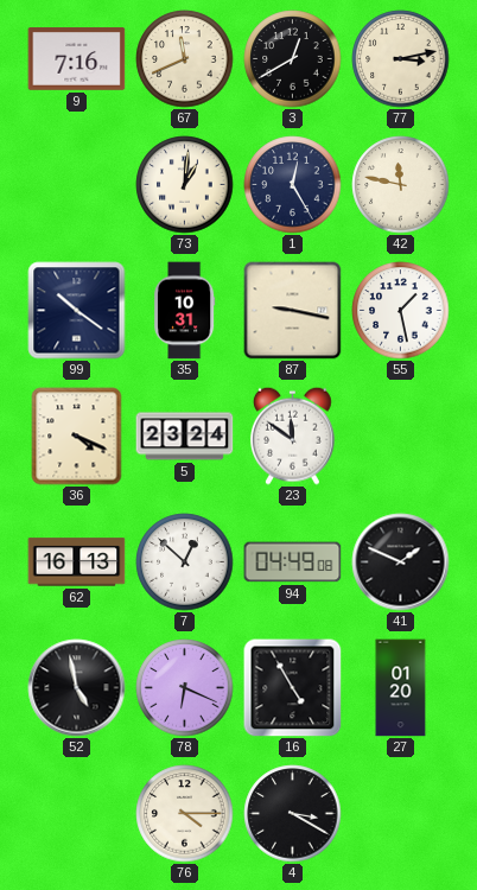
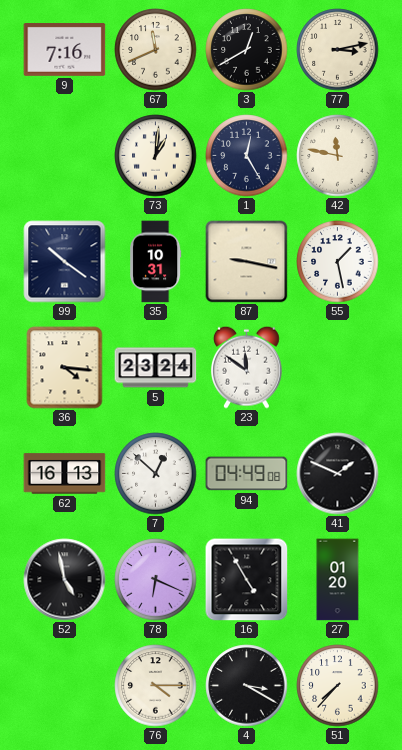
36: 4:19 -> 4:16
51: none -> 7:37
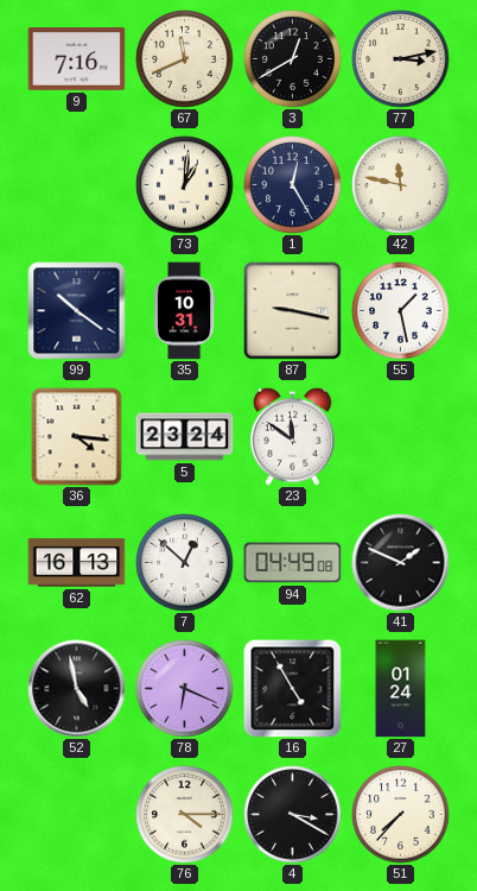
27: 01:20 -> 01:24
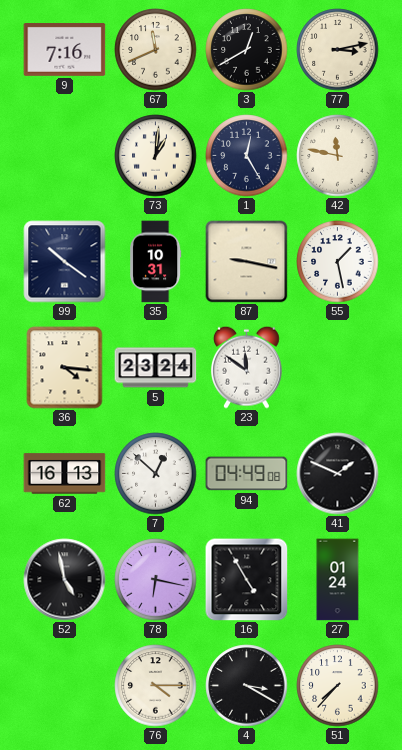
78: 6:19 -> 6:17
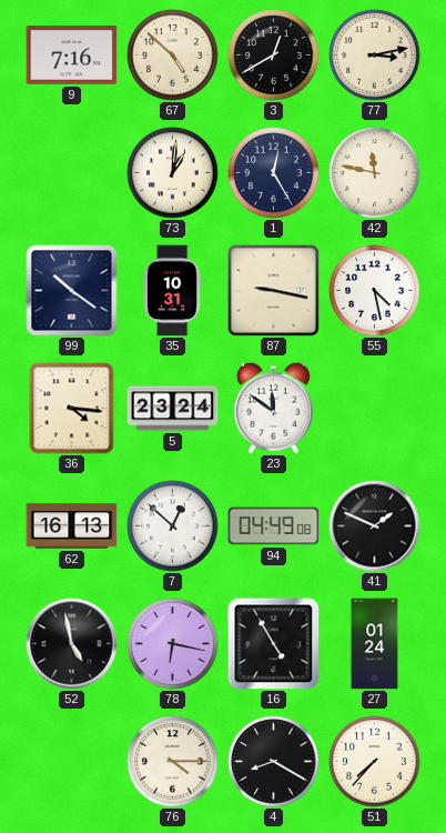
67: 11:41 -> 4:52
55: 1:28 -> 4:28
4: 3:20 -> 8:20
